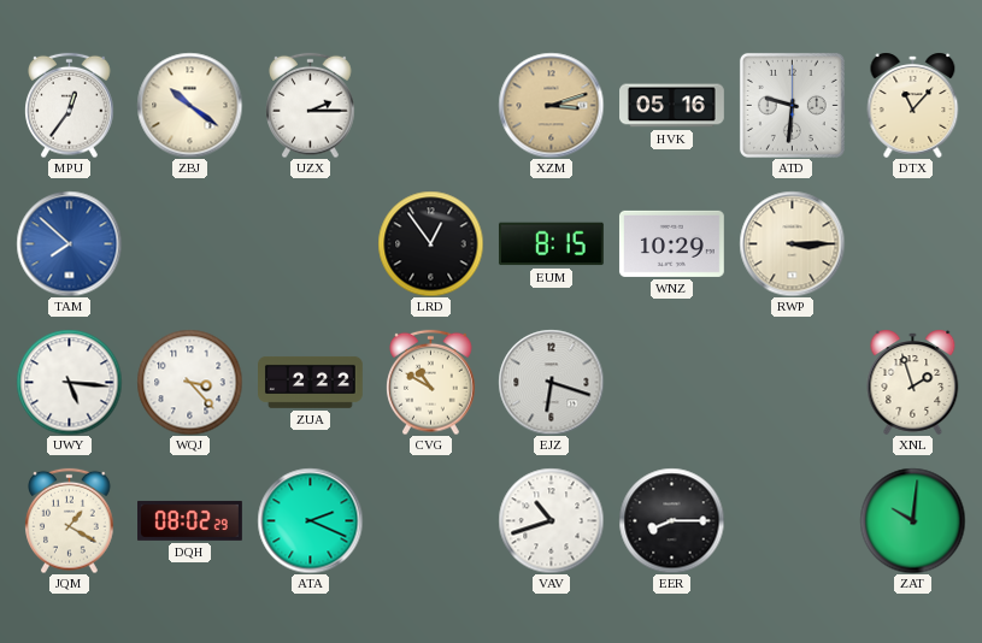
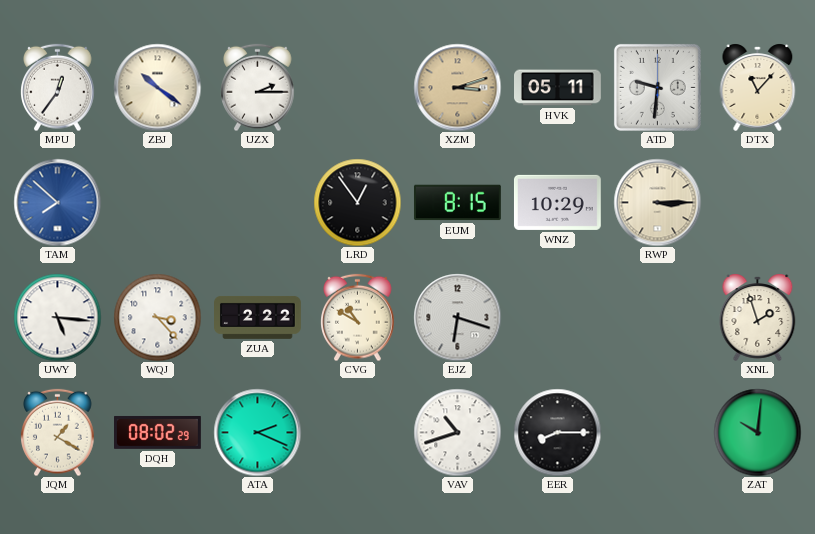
HVK: 05:16 -> 05:11
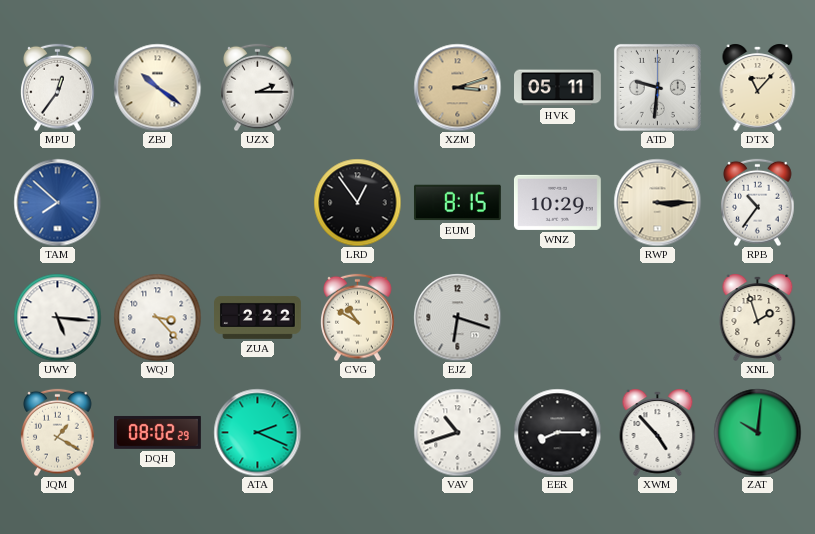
RPB: none -> 10:36
XWM: none -> 4:53
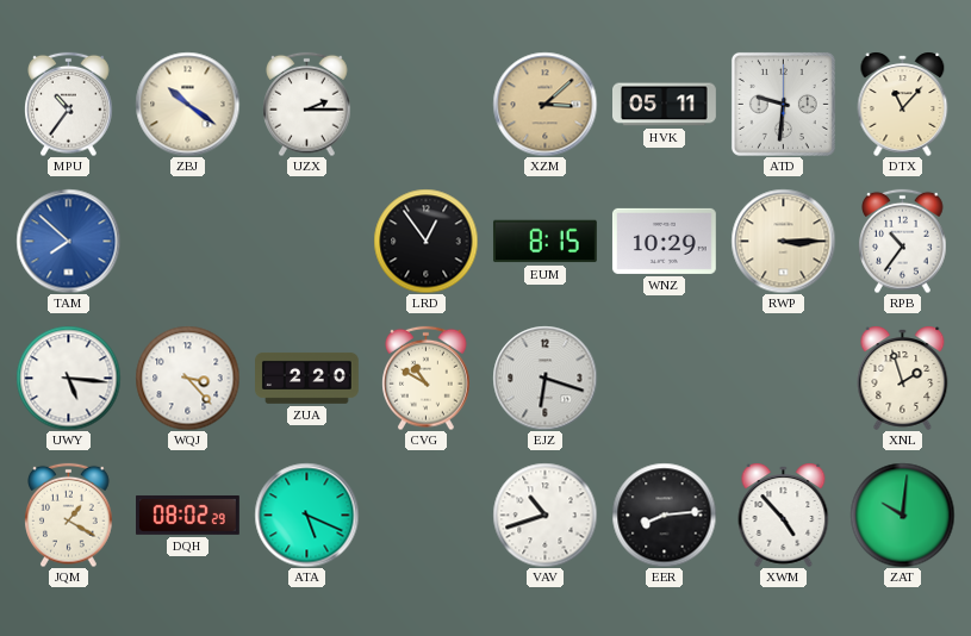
MPU: 12:36 -> 10:36
XZM: 3:12 -> 3:08
ZUA: 2:22 -> 2:20
ATA: 2:19 -> 5:19
EER: 8:15 -> 8:14
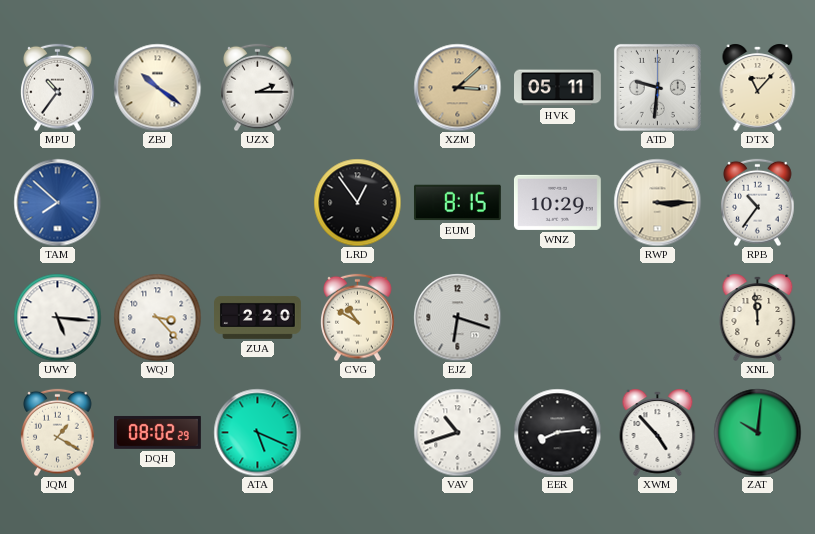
XNL: 1:57 -> 11:59
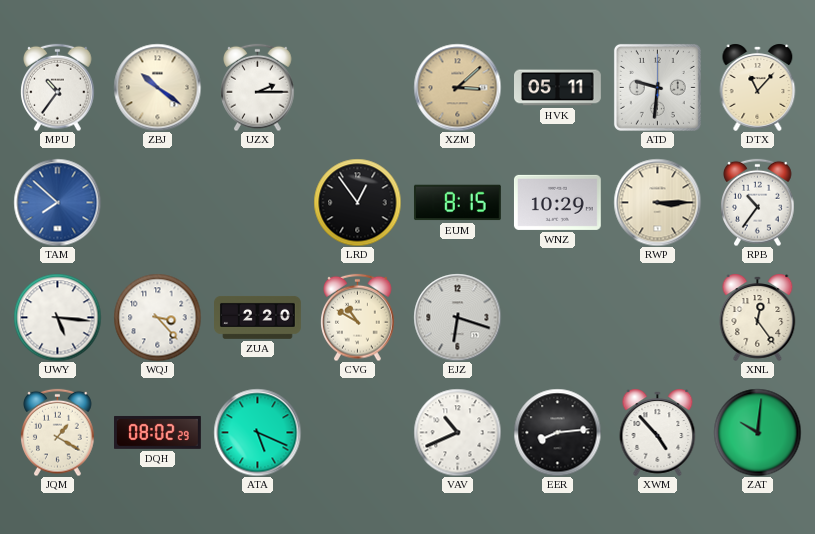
XNL: 11:59 -> 12:24
VAV: 10:42 -> 10:41
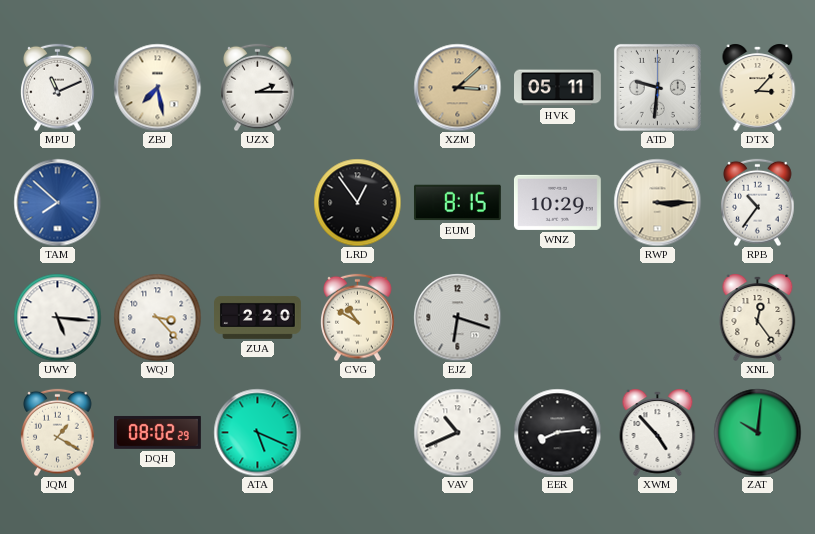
MPU: 10:36 -> 11:11
ZBJ: 10:21 -> 7:28
DTX: 11:07 -> 3:07
